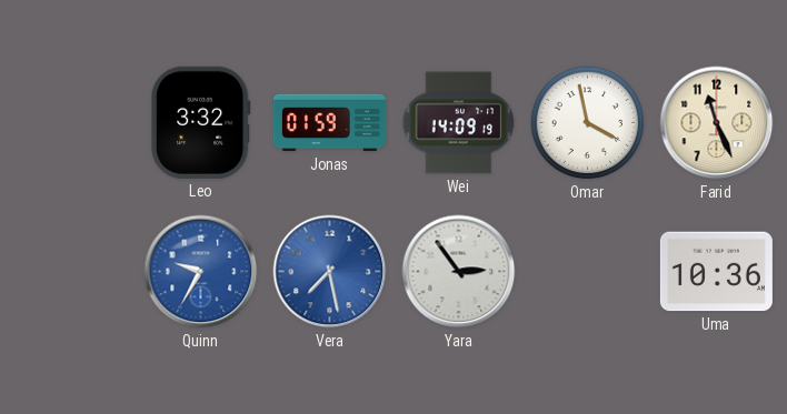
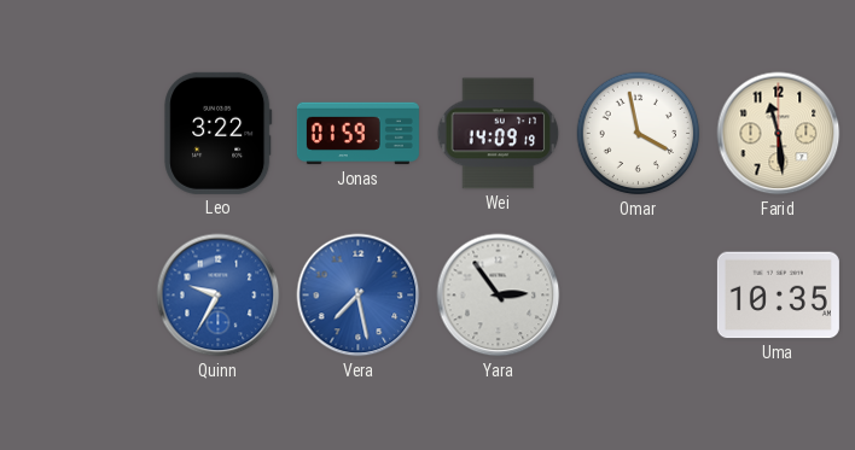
Leo: 3:32 -> 3:22
Farid: 11:26 -> 11:29
Uma: 10:36 -> 10:35
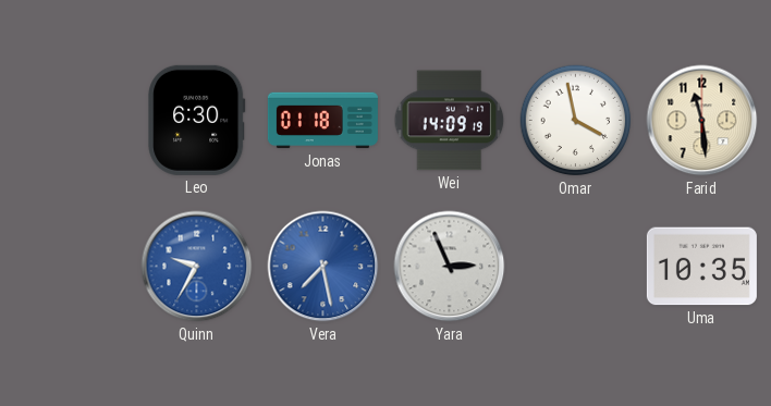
Leo: 3:22 -> 6:30
Jonas: 01:59 -> 01:18
Yara: 2:54 -> 2:56
